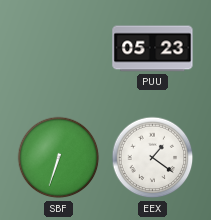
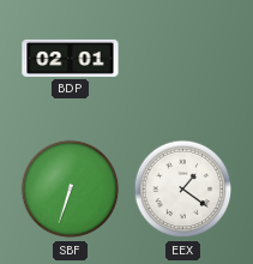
BDP: none -> 02:01
PUU: 05:23 -> none
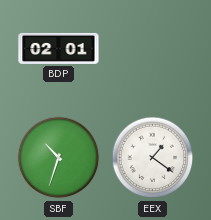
SBF: 6:33 -> 10:33
